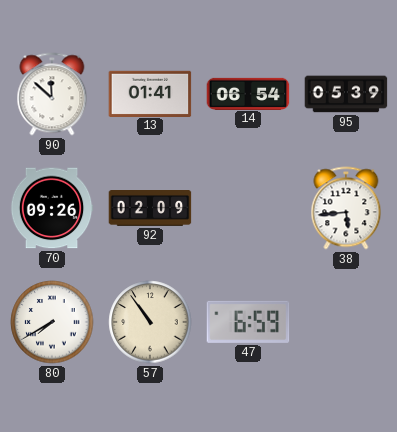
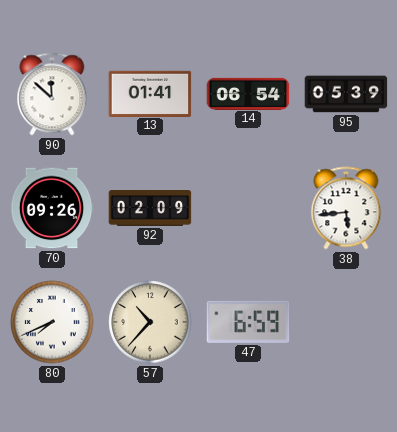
80: 7:40 -> 7:41
57: 10:54 -> 10:37
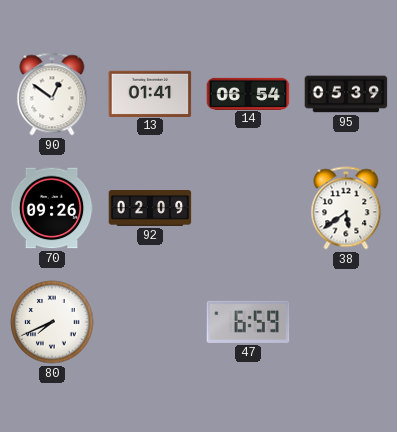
90: 11:52 -> 12:51
38: 5:44 -> 5:39
57: 10:37 -> none
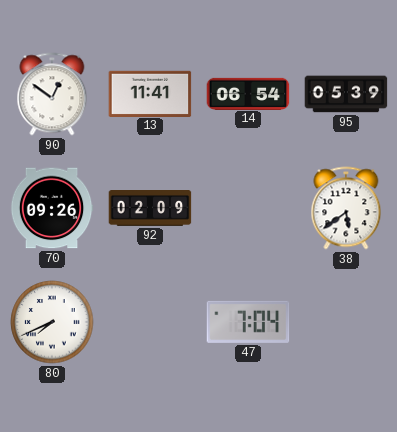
13: 01:41 -> 11:41
47: 6:59 -> 7:04
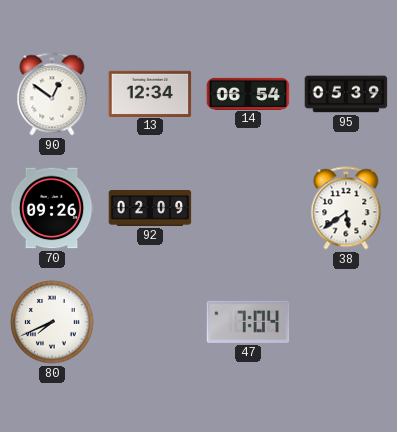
13: 11:41 -> 12:34
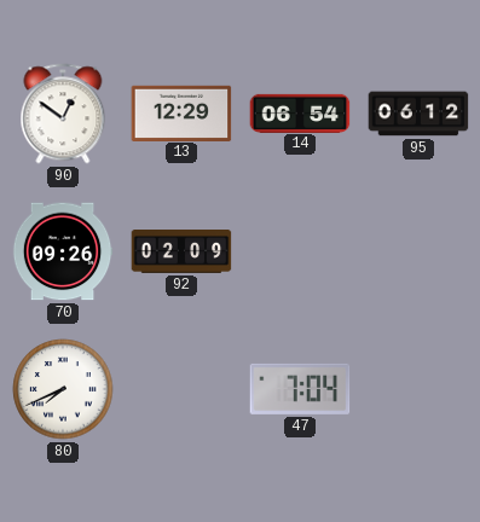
13: 12:34 -> 12:29
95: 05:39 -> 06:12
38: 5:39 -> none
